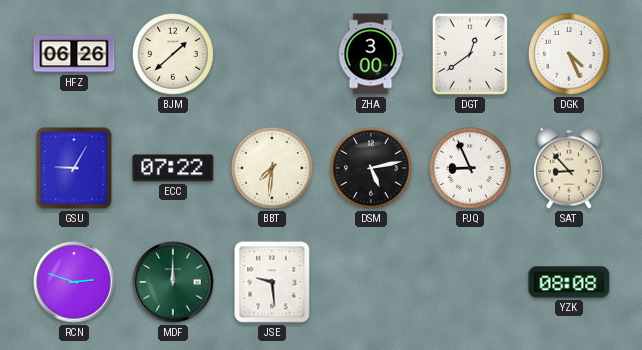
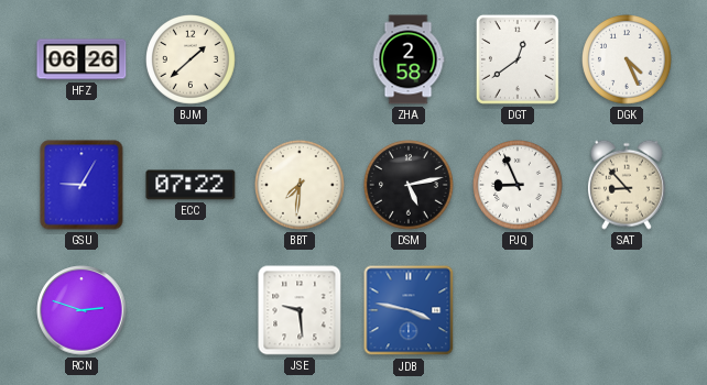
ZHA: 3:00 -> 2:58
MDF: 12:00 -> none
JDB: none -> 3:47
YZK: 08:08 -> none
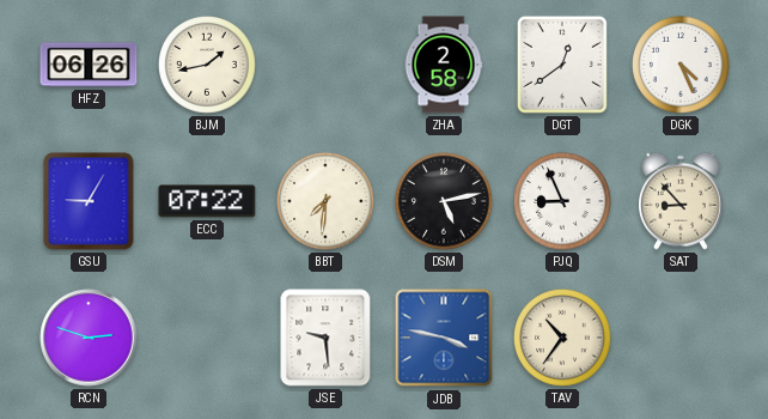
BJM: 1:38 -> 1:43
TAV: none -> 10:36
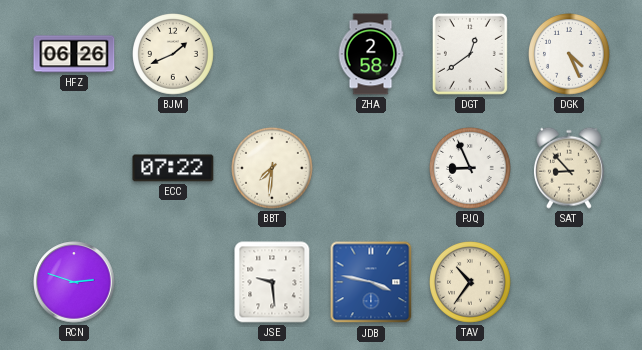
BJM: 1:43 -> 1:41
GSU: 9:05 -> none
DSM: 5:13 -> none
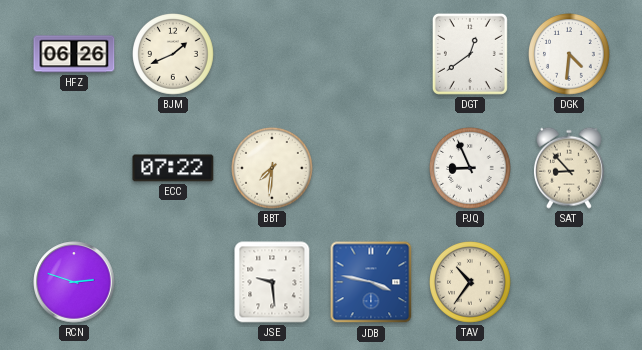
ZHA: 2:58 -> none
DGK: 4:26 -> 4:31
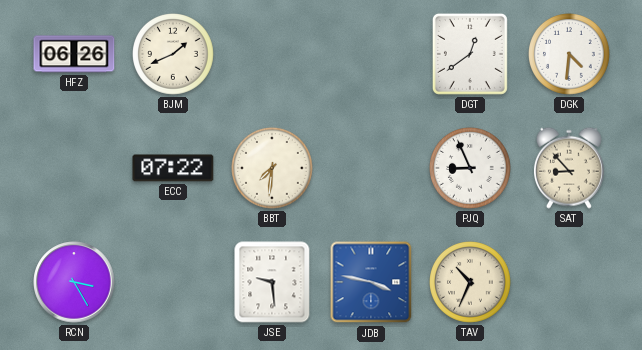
RCN: 2:48 -> 3:25
TAV: 10:36 -> 10:34
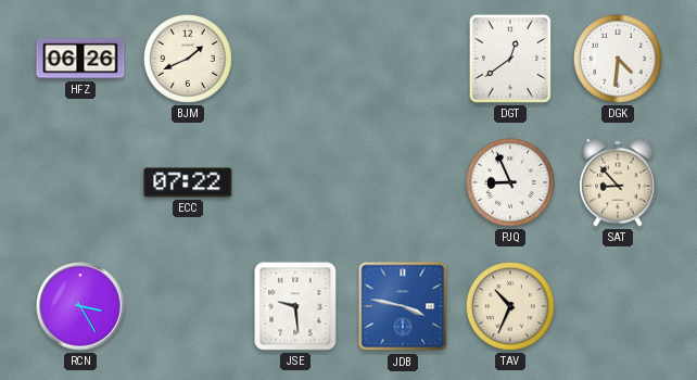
BBT: 7:31 -> none
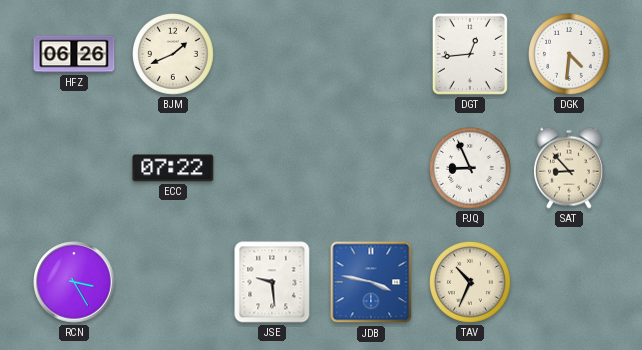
DGT: 12:39 -> 12:44
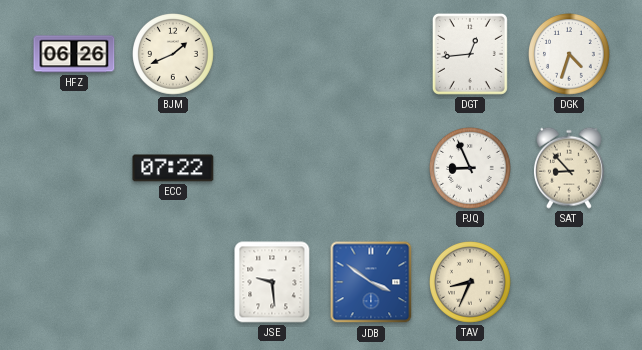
DGK: 4:31 -> 4:33
RCN: 3:25 -> none
JDB: 3:47 -> 3:51
TAV: 10:34 -> 8:34
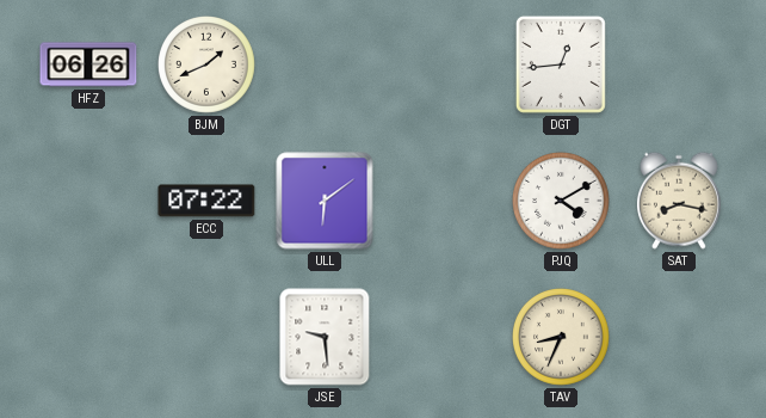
DGK: 4:33 -> none
ULL: none -> 6:09
PJQ: 8:56 -> 4:10
SAT: 8:53 -> 8:17
JDB: 3:51 -> none
